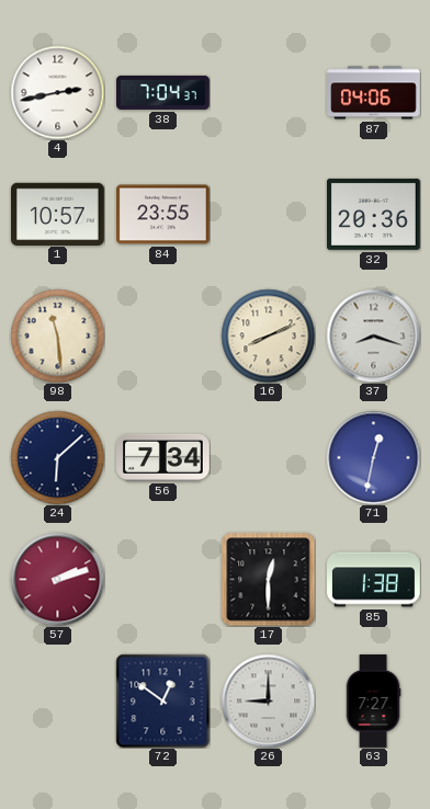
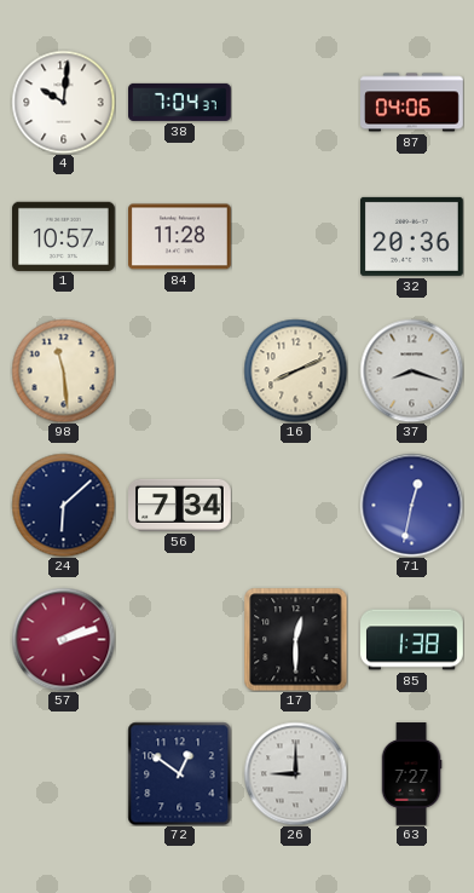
4: 2:43 -> 10:01
84: 23:55 -> 11:28
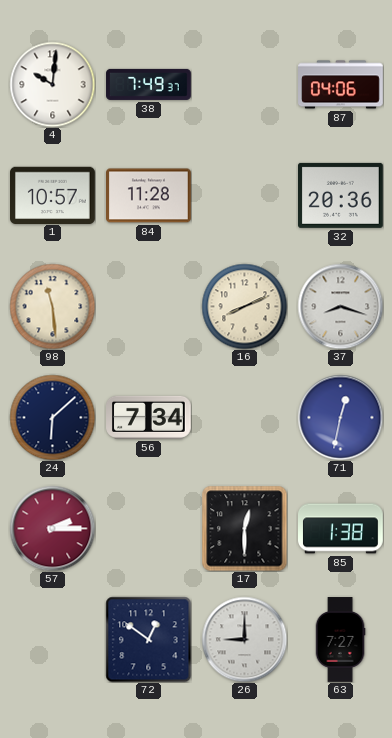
38: 7:04 -> 7:49
57: 2:12 -> 2:15
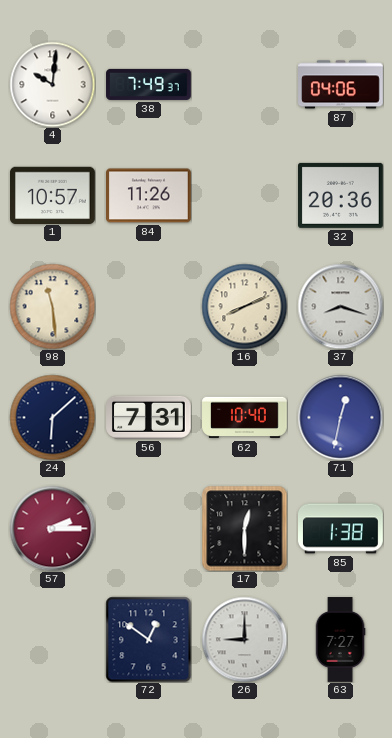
84: 11:28 -> 11:26
56: 7:34 -> 7:31
62: none -> 10:40
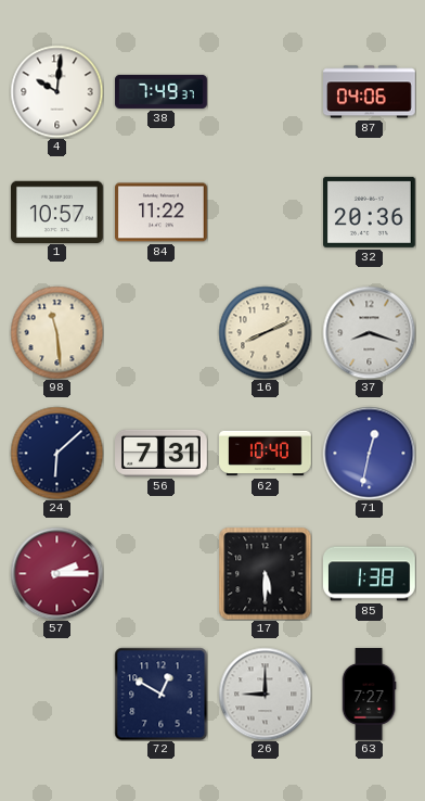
84: 11:26 -> 11:22
17: 12:30 -> 5:30
72: 12:51 -> 12:50
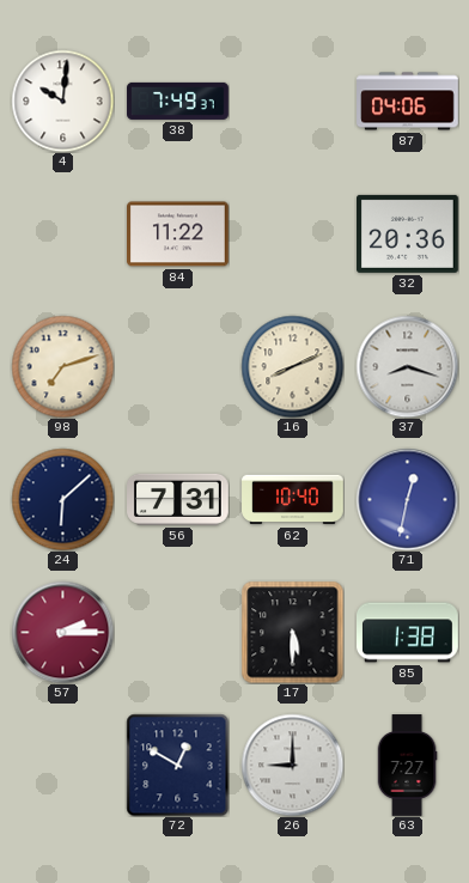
1: 10:57 -> none
98: 11:29 -> 7:12
